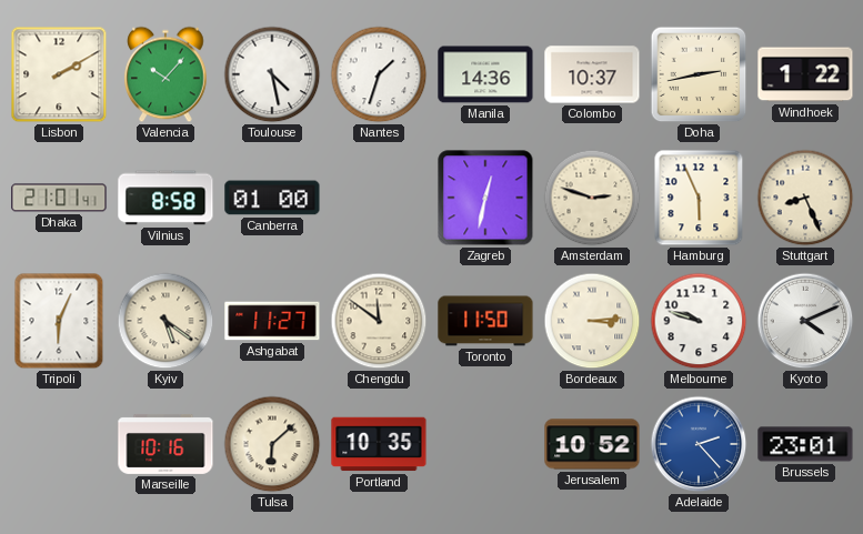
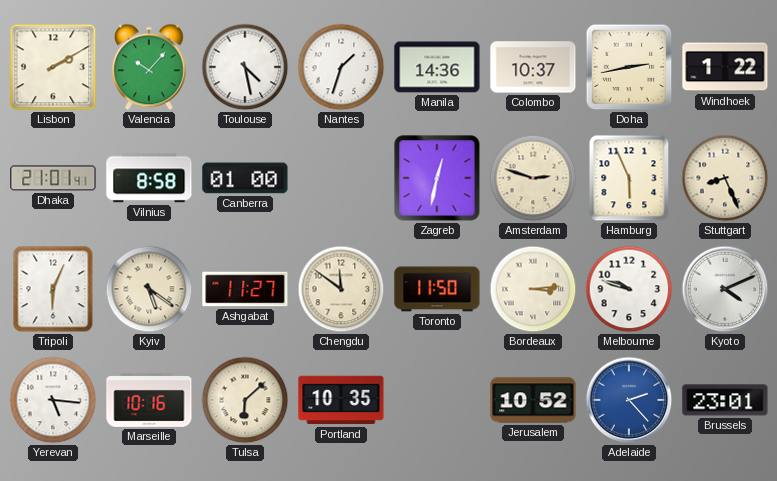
Yerevan: none -> 5:16
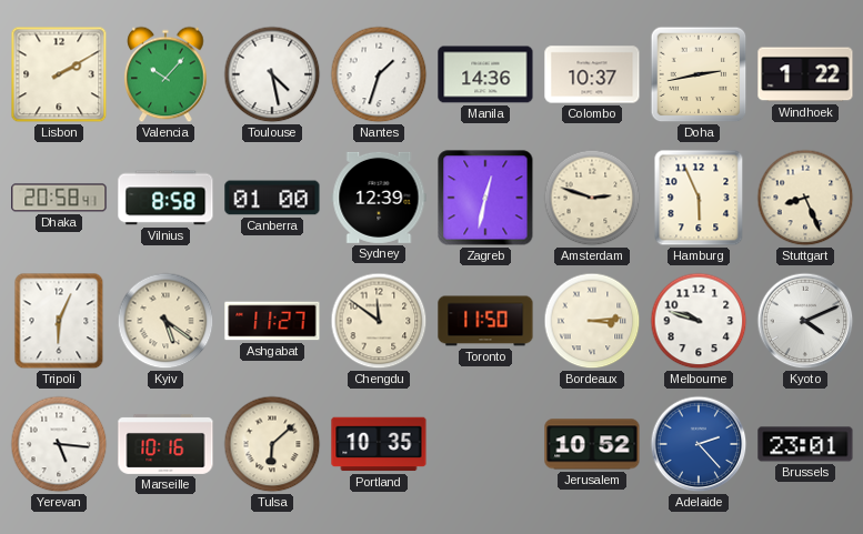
Dhaka: 21:01 -> 20:58
Sydney: none -> 12:39
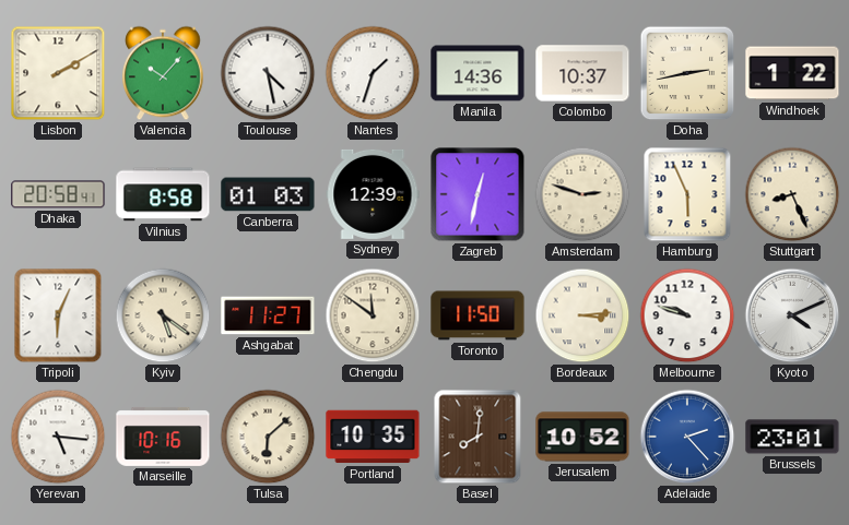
Canberra: 01:00 -> 01:03
Basel: none -> 8:01
